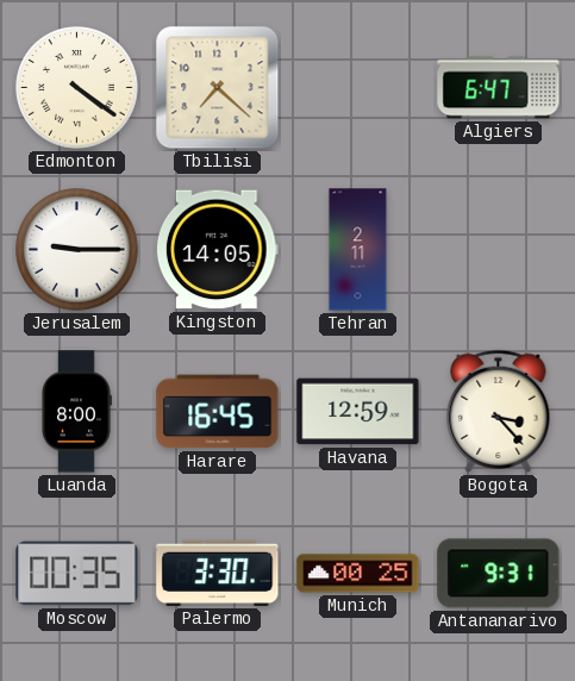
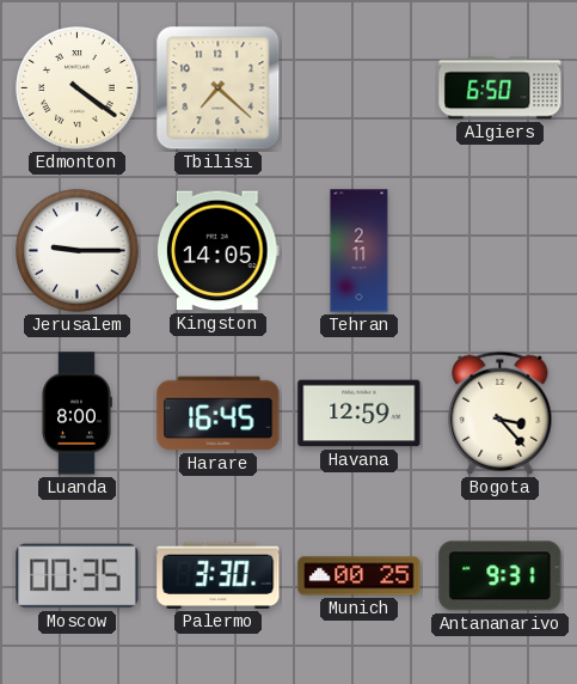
Algiers: 6:47 -> 6:50
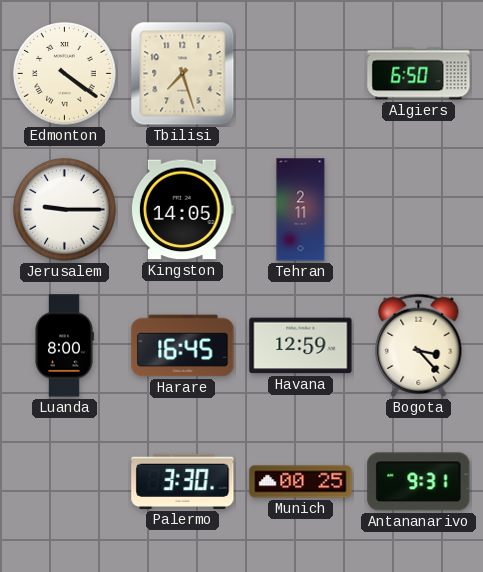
Tbilisi: 7:22 -> 7:27
Moscow: 00:35 -> none
